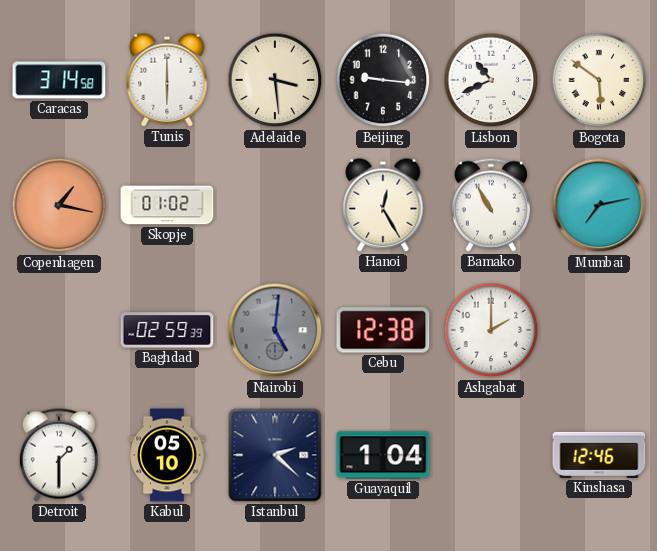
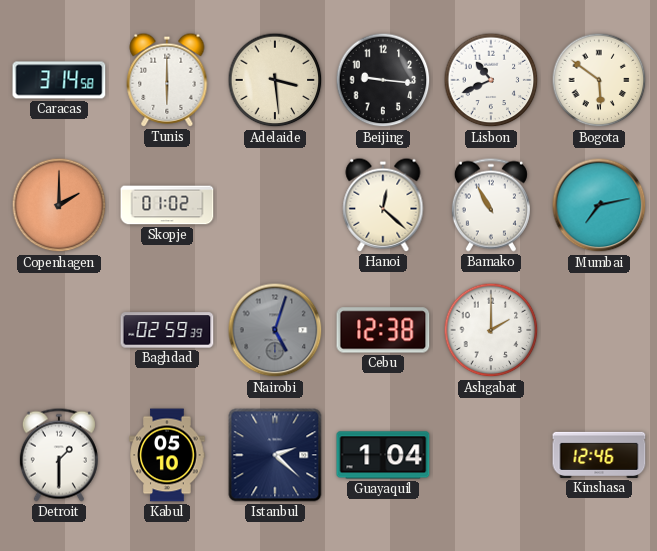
Copenhagen: 1:17 -> 2:00
Hanoi: 12:25 -> 12:22
Nairobi: 5:01 -> 5:03
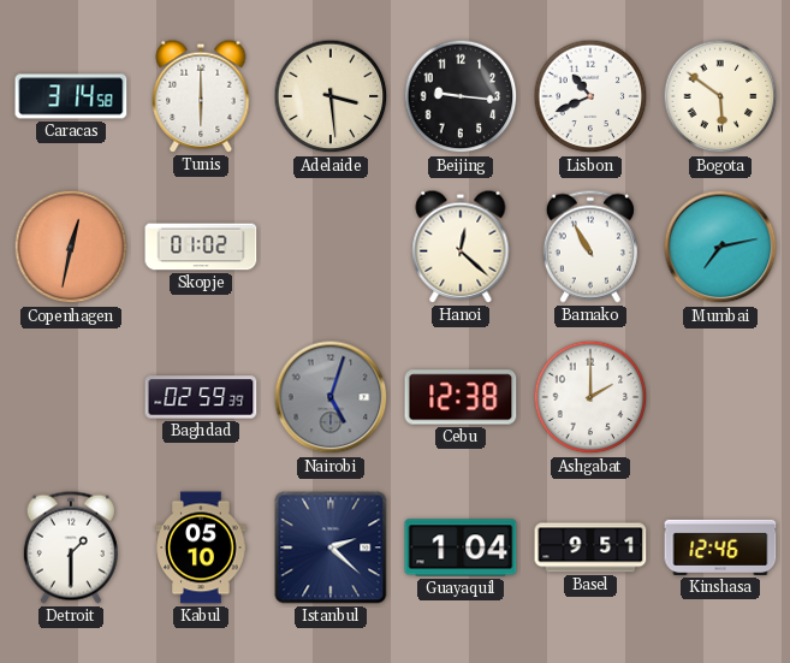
Copenhagen: 2:00 -> 12:32
Basel: none -> 9:51
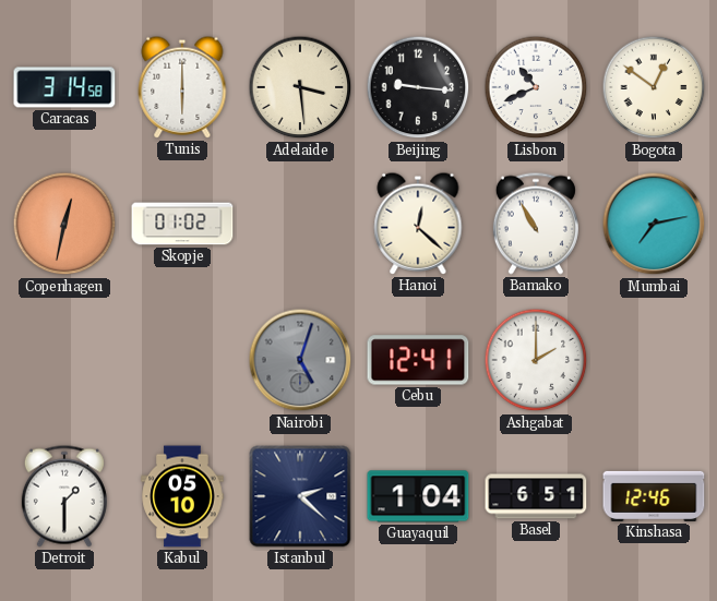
Bogota: 5:51 -> 12:51
Baghdad: 02:59 -> none
Cebu: 12:38 -> 12:41
Basel: 9:51 -> 6:51
